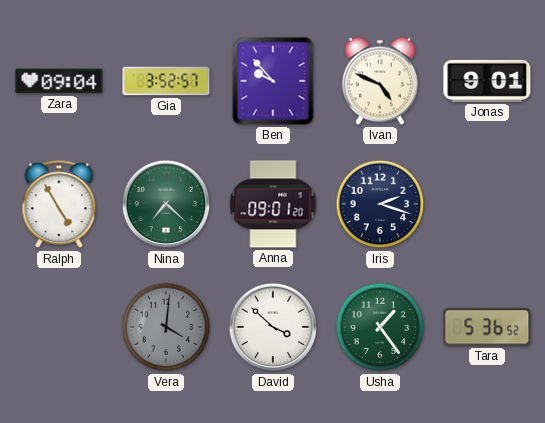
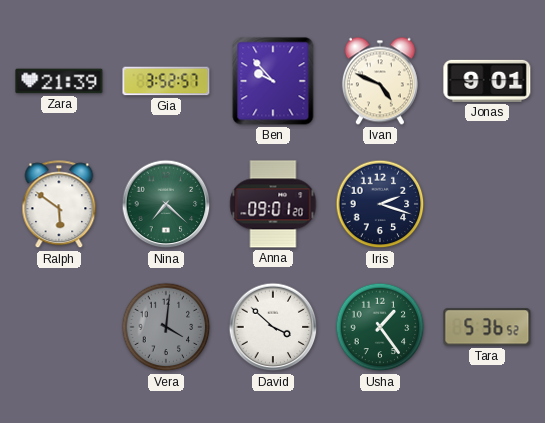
Zara: 09:04 -> 21:39
Ralph: 4:55 -> 5:51
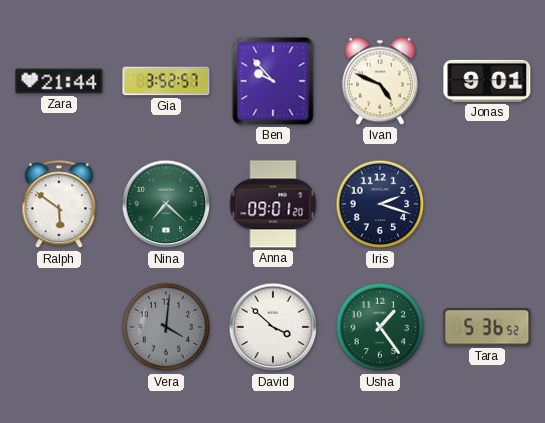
Zara: 21:39 -> 21:44
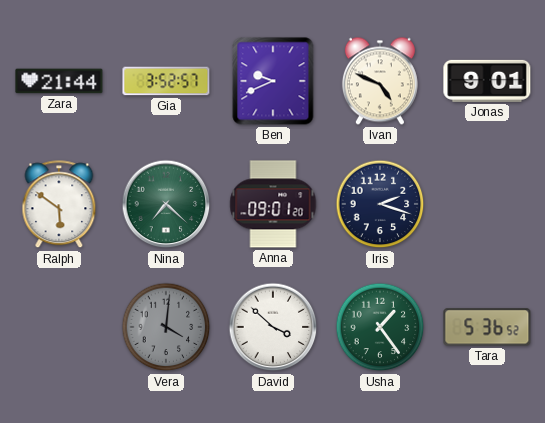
Ben: 9:53 -> 9:41
